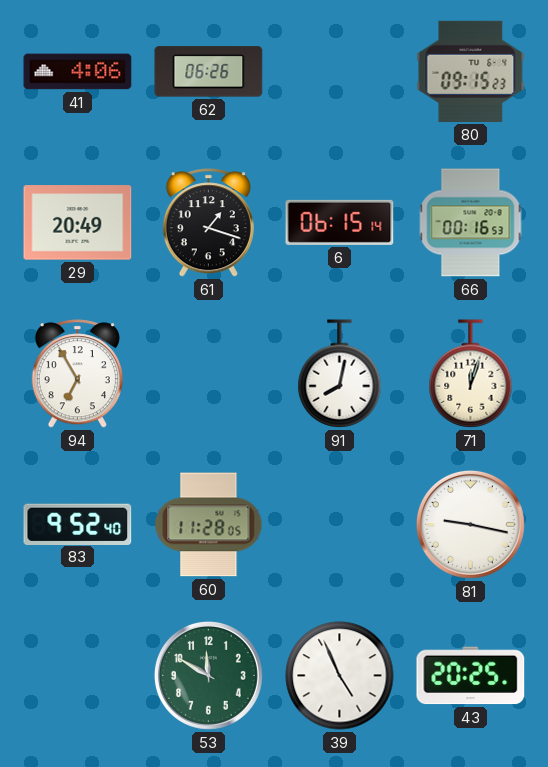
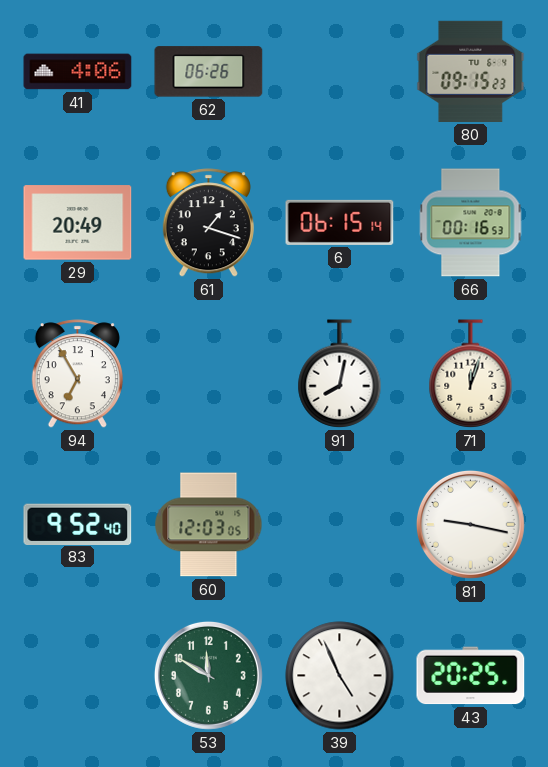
60: 11:28 -> 12:03
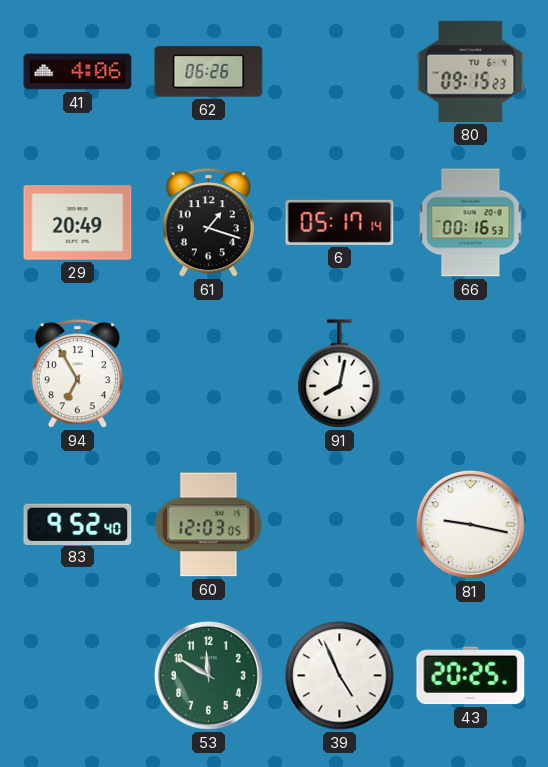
6: 06:15 -> 05:17
71: 12:03 -> none
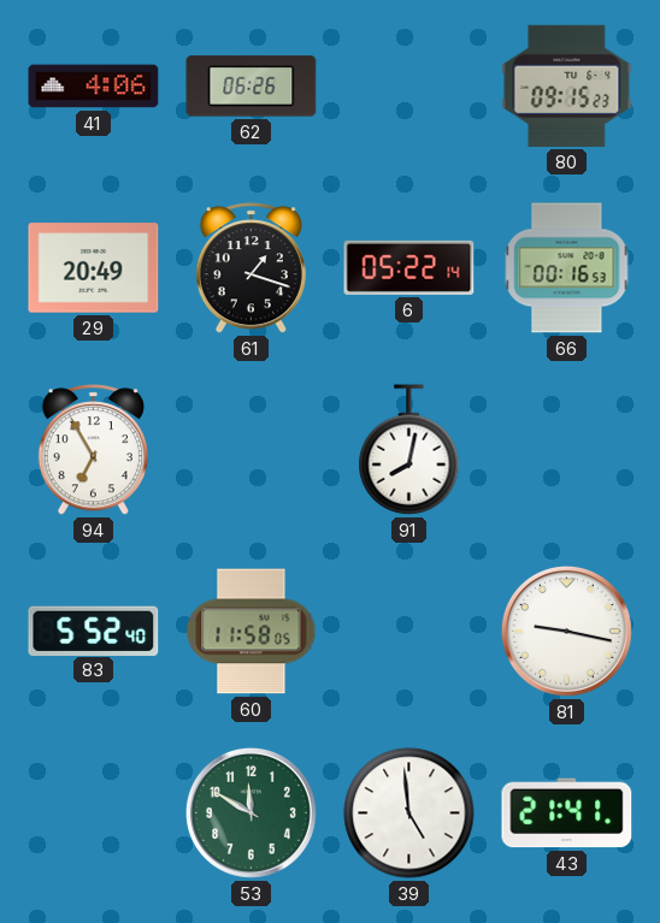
6: 05:17 -> 05:22
83: 9:52 -> 5:52
60: 12:03 -> 11:58
39: 4:56 -> 4:59
43: 20:25 -> 21:41
